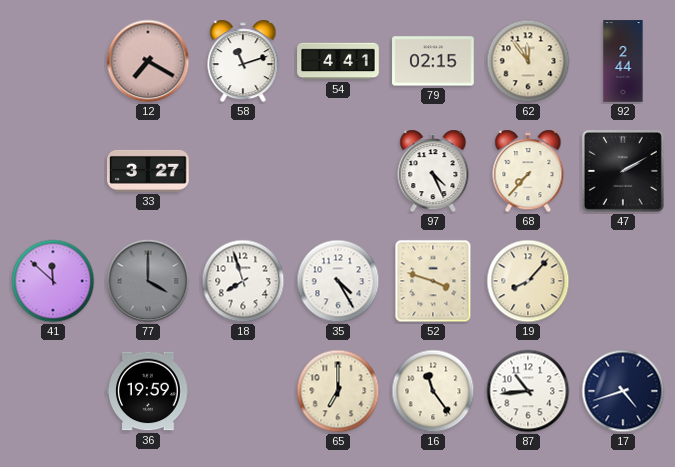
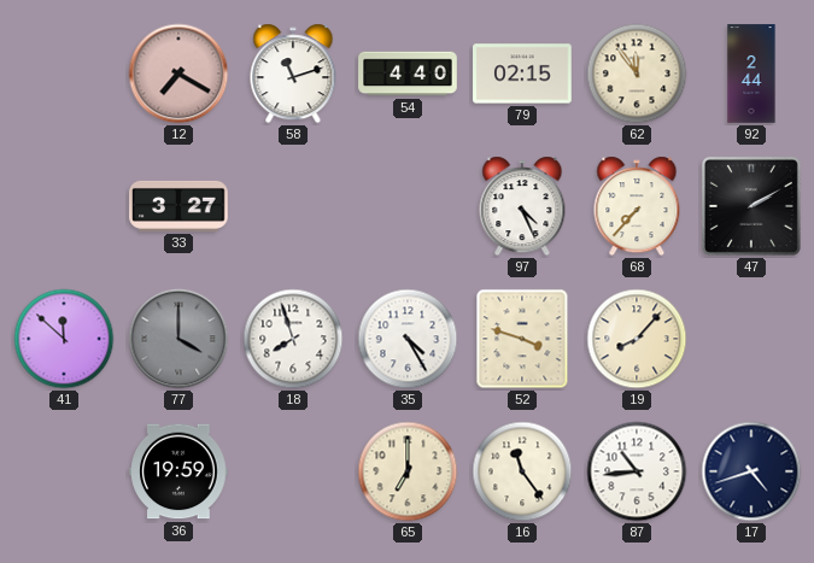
54: 4:41 -> 4:40
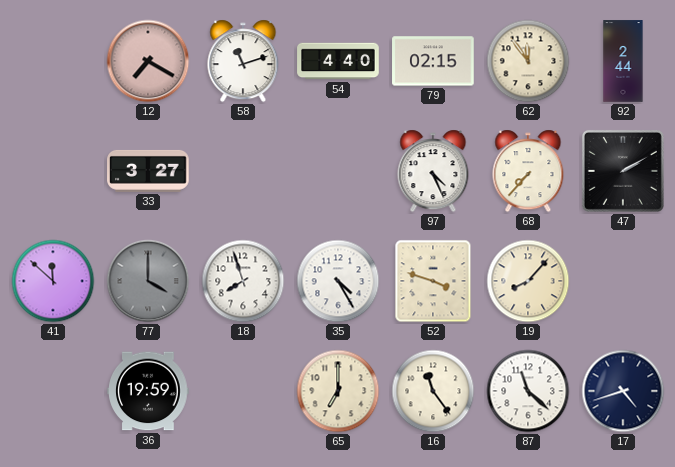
87: 10:44 -> 11:22
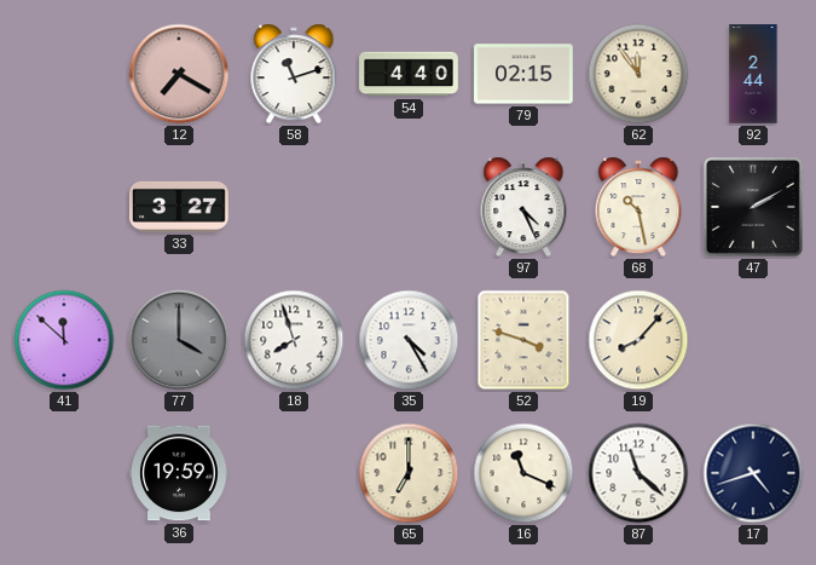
68: 7:37 -> 10:28
16: 11:24 -> 11:19
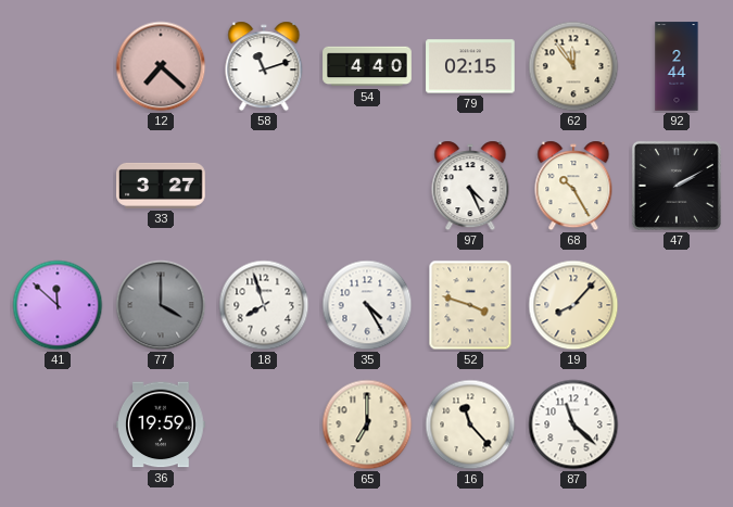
12: 7:20 -> 7:22
68: 10:28 -> 10:25
16: 11:19 -> 11:23
17: 4:42 -> none
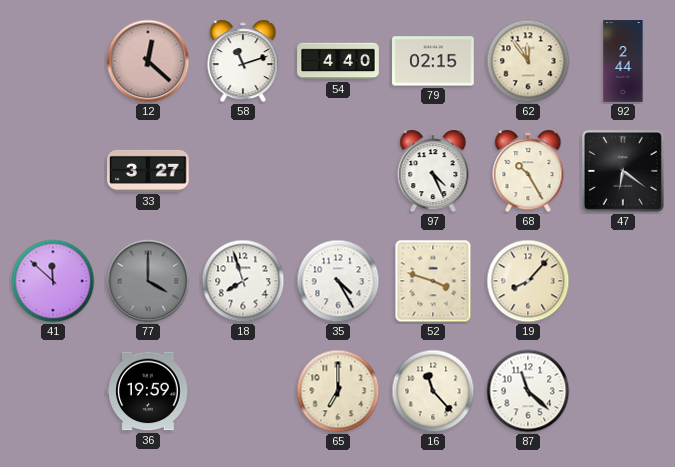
12: 7:22 -> 12:22
47: 2:10 -> 6:21
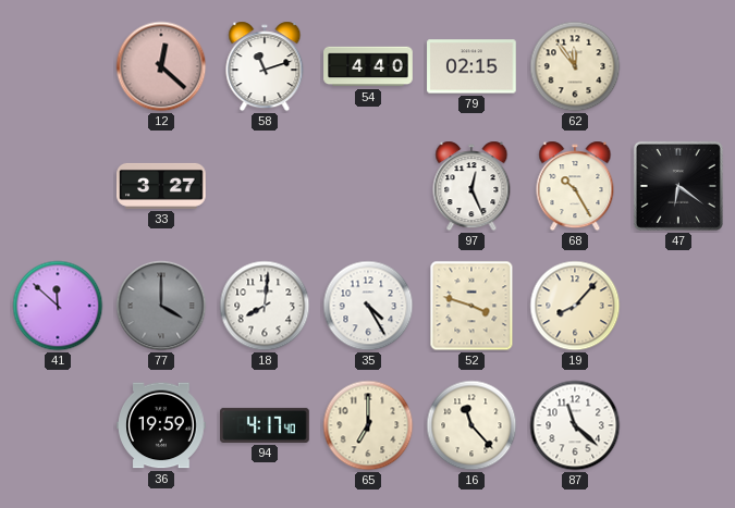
92: 2:44 -> none
97: 4:26 -> 12:26
18: 7:57 -> 8:01
94: none -> 4:17
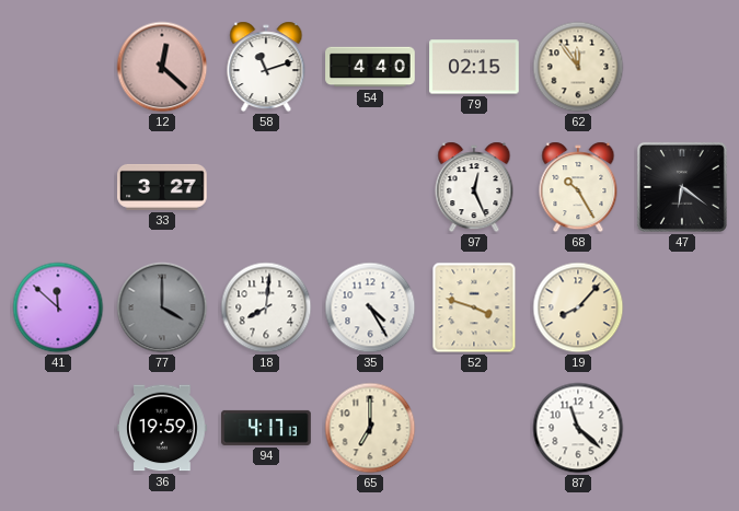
94: 4:17:40 -> 4:17:13
16: 11:23 -> none
